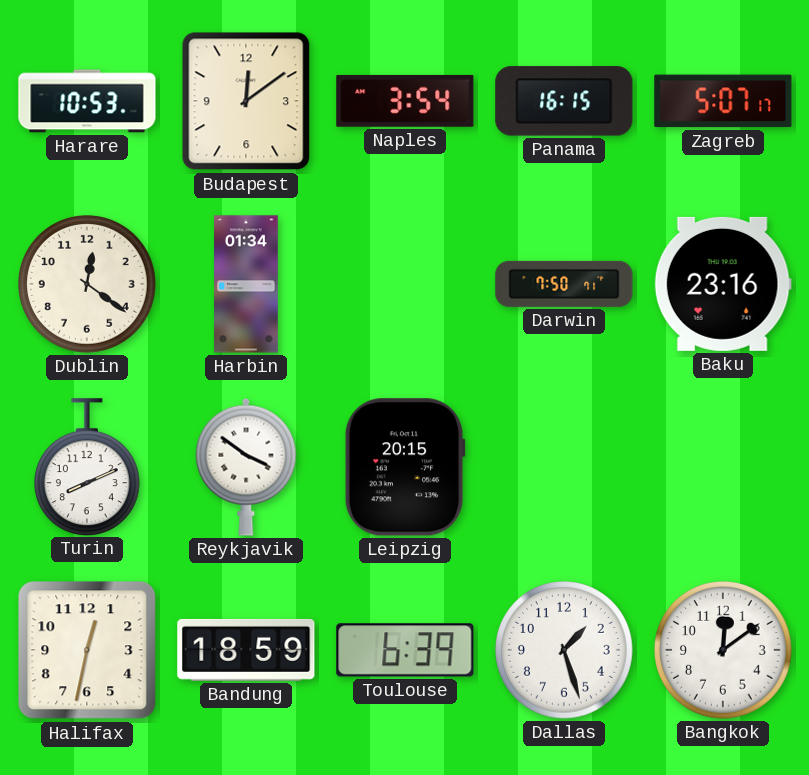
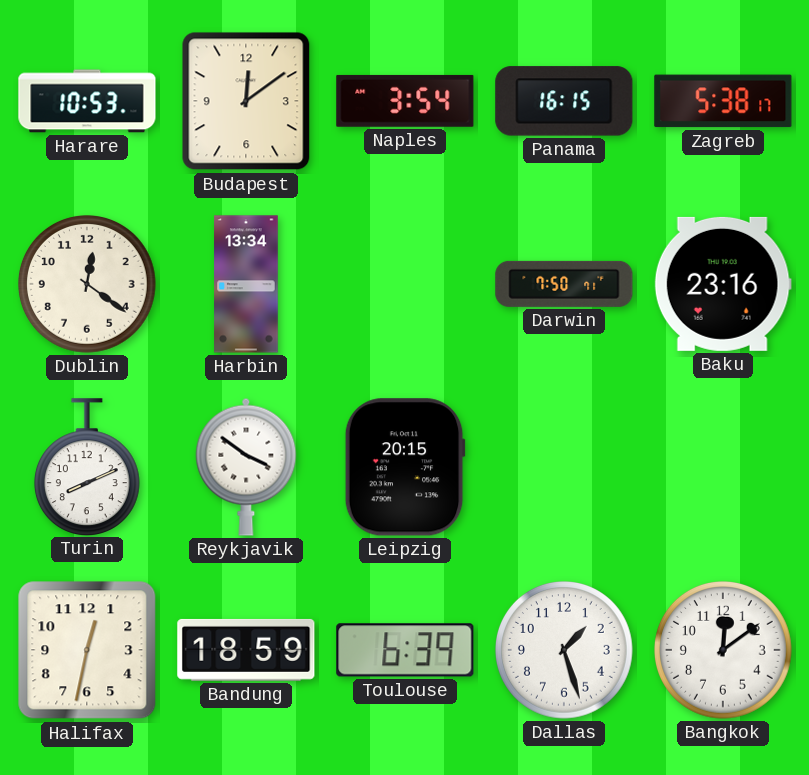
Zagreb: 5:07 -> 5:38
Harbin: 01:34 -> 13:34
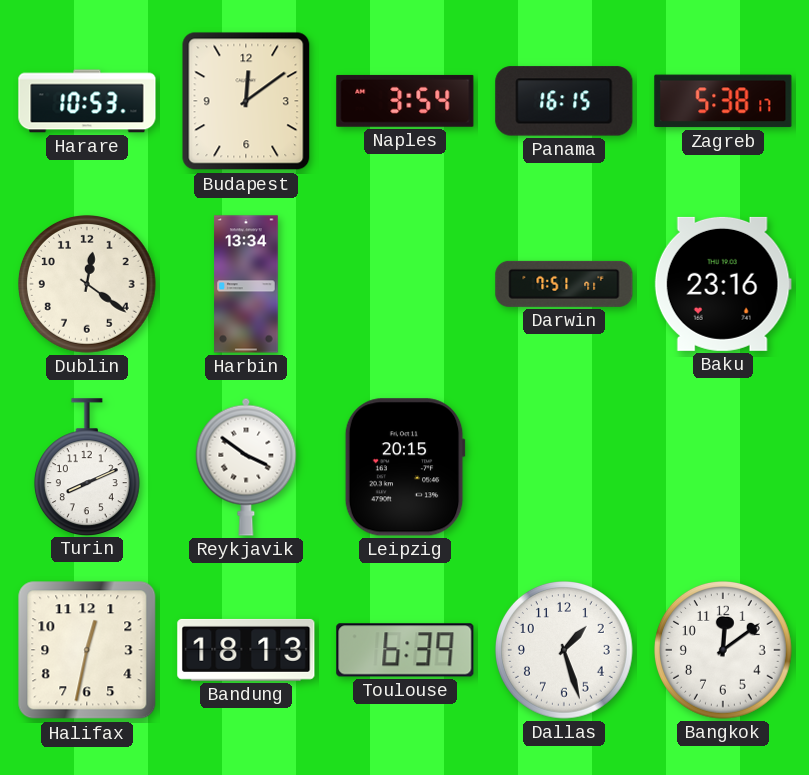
Darwin: 7:50 -> 7:51
Bandung: 18:59 -> 18:13
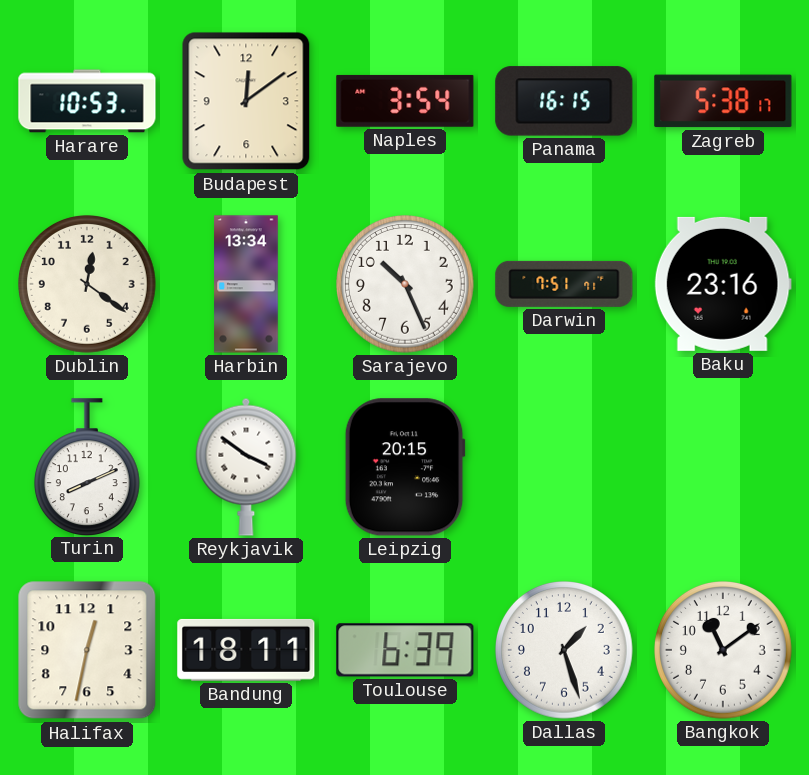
Sarajevo: none -> 10:26
Bandung: 18:13 -> 18:11
Bangkok: 12:09 -> 11:09
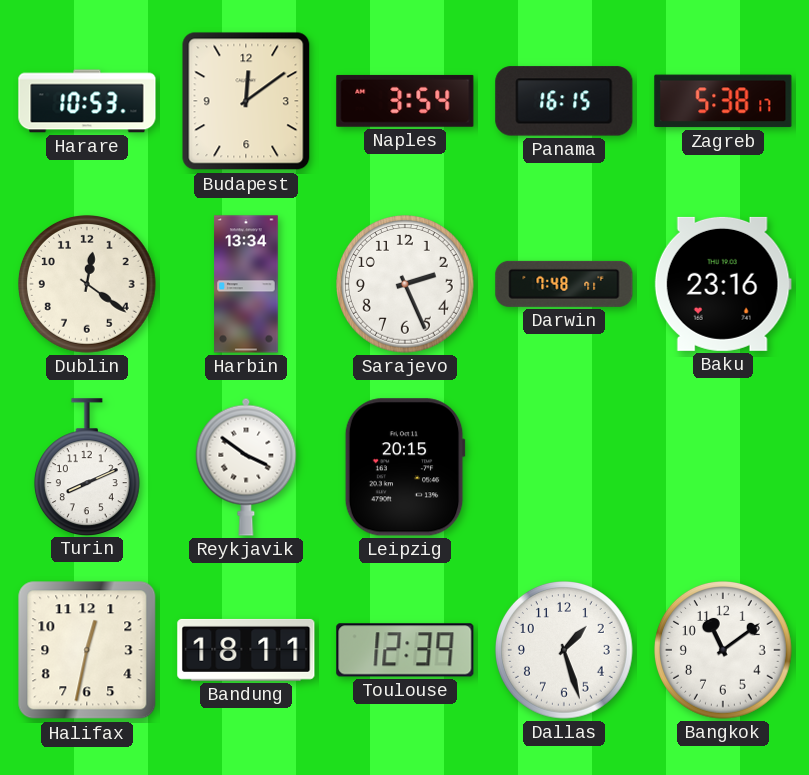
Sarajevo: 10:26 -> 2:26
Darwin: 7:51 -> 7:48
Toulouse: 6:39 -> 12:39
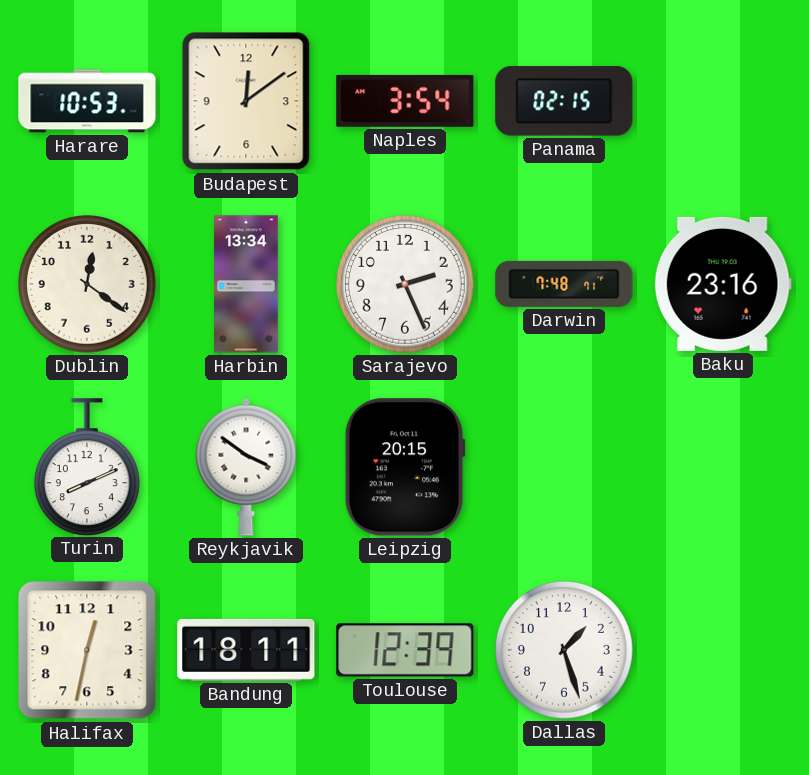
Panama: 16:15 -> 02:15
Zagreb: 5:38 -> none
Bangkok: 11:09 -> none
